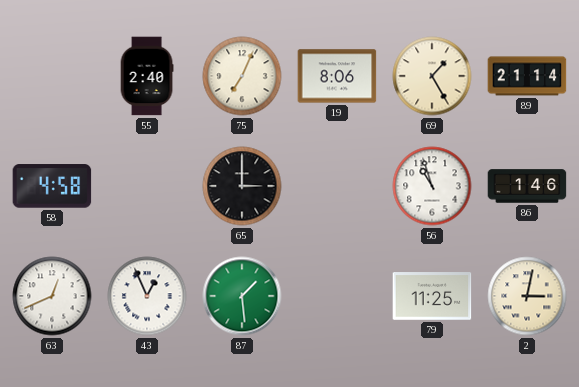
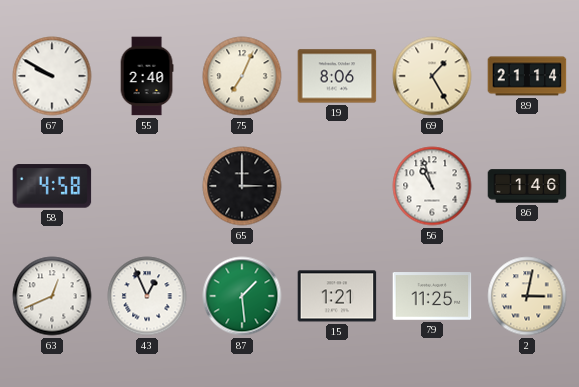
67: none -> 9:50
15: none -> 1:21
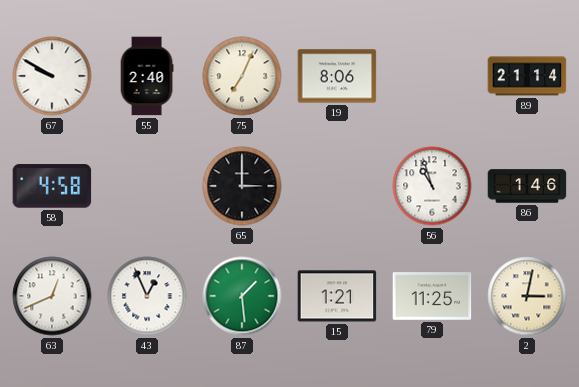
69: 1:25 -> none
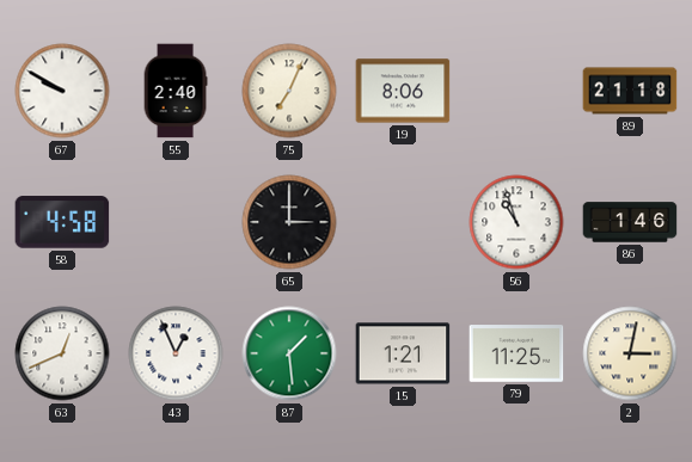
89: 21:14 -> 21:18
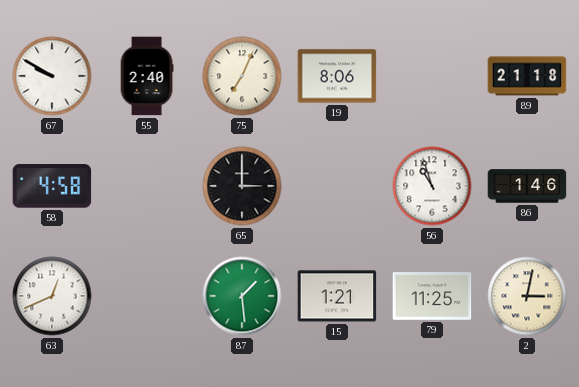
43: 12:56 -> none
